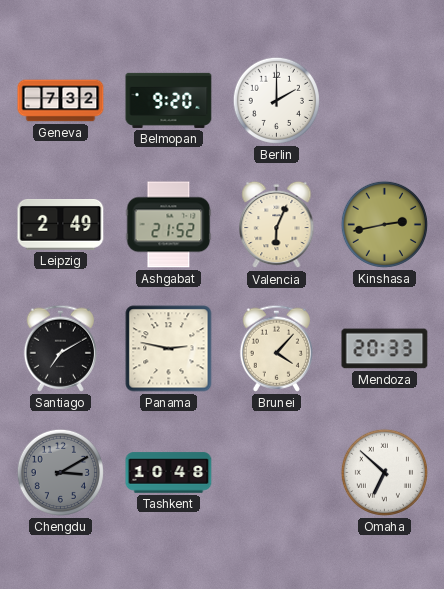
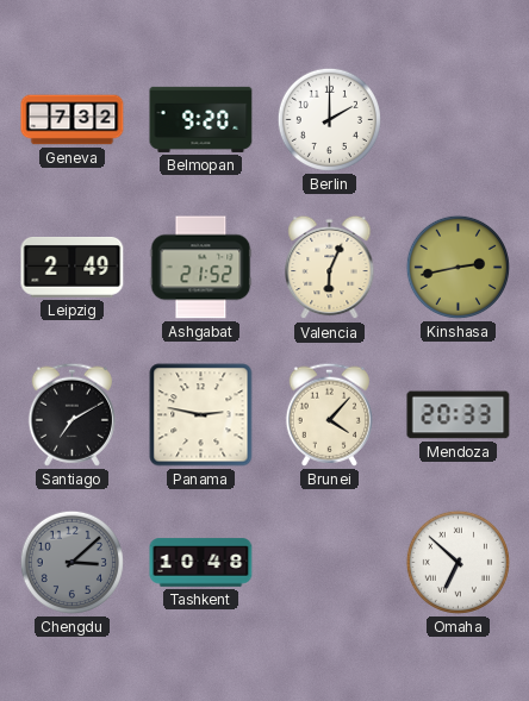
Chengdu: 3:10 -> 3:08
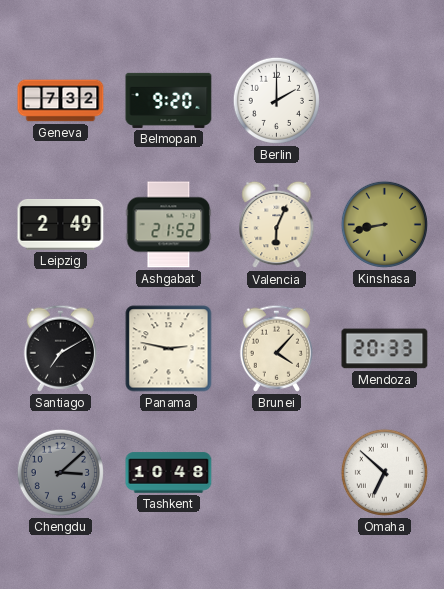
Kinshasa: 2:43 -> 8:43
